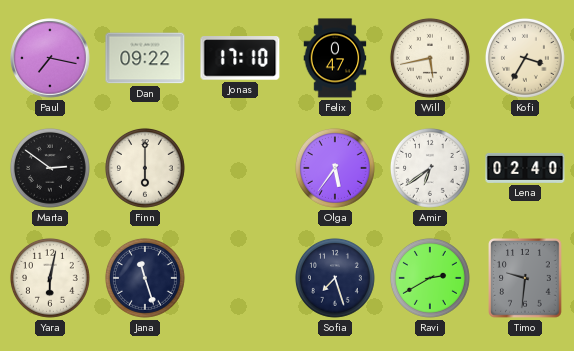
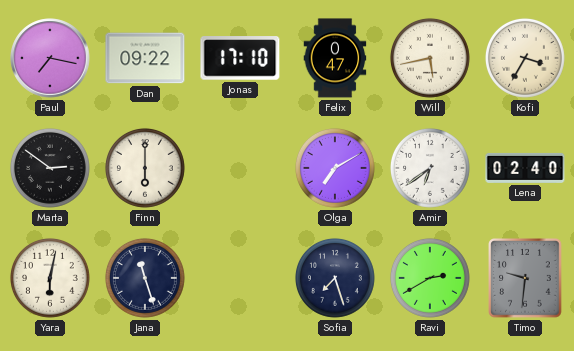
Olga: 5:36 -> 7:10
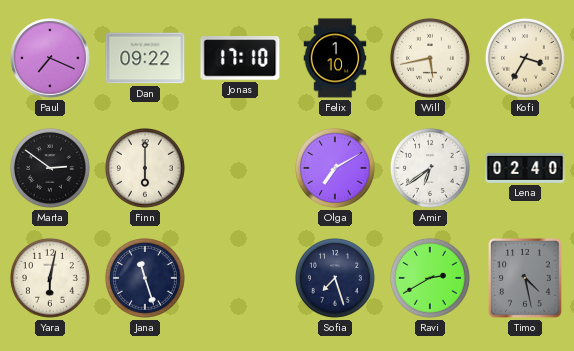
Paul: 7:17 -> 7:19
Felix: 0:47 -> 1:10
Timo: 9:31 -> 4:28
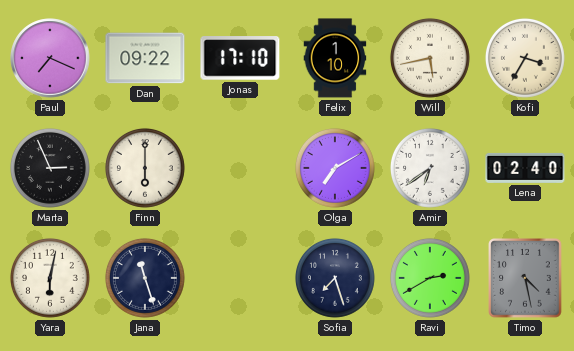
Marta: 2:51 -> 2:56
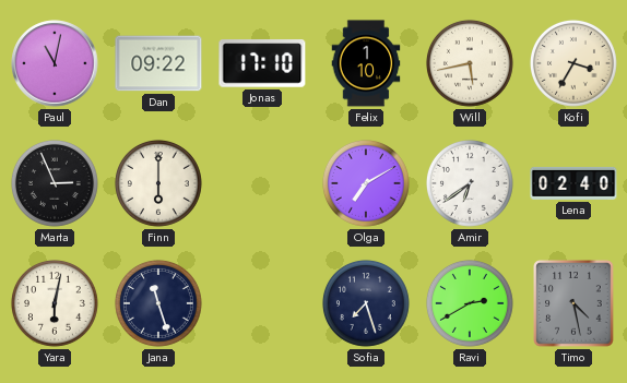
Paul: 7:19 -> 11:02
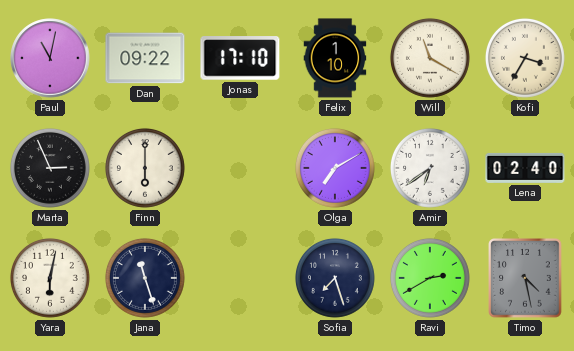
Will: 5:43 -> 11:20
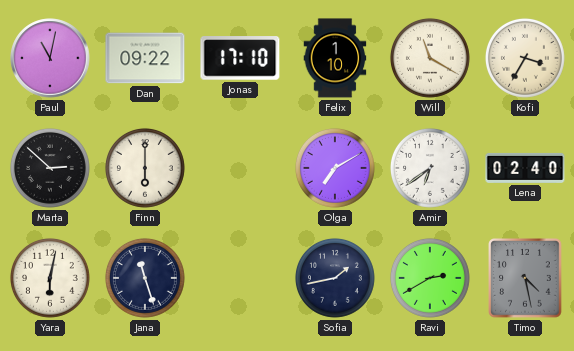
Marta: 2:56 -> 2:52
Sofia: 7:27 -> 1:43
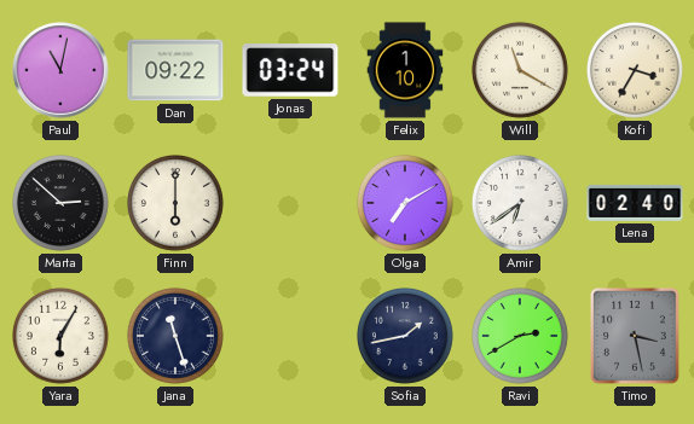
Jonas: 17:10 -> 03:24
Yara: 6:02 -> 6:05
Timo: 4:28 -> 3:28
